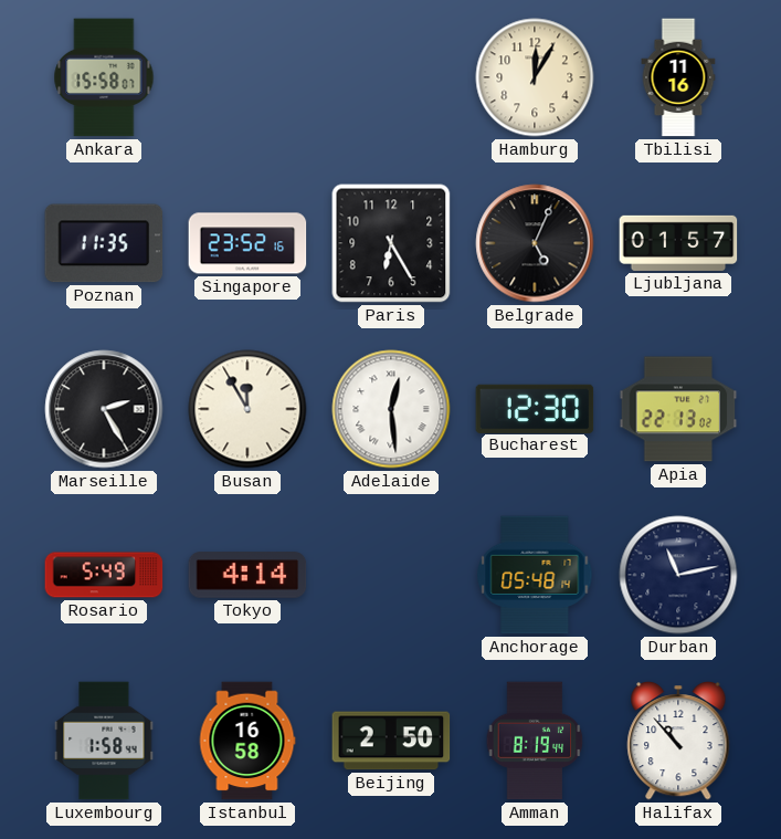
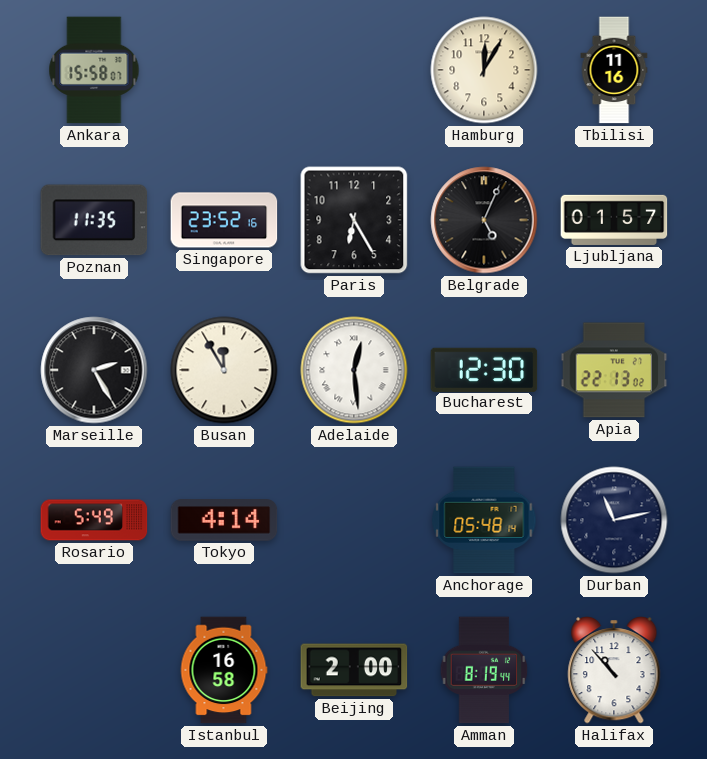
Luxembourg: 1:58 -> none
Beijing: 2:50 -> 2:00
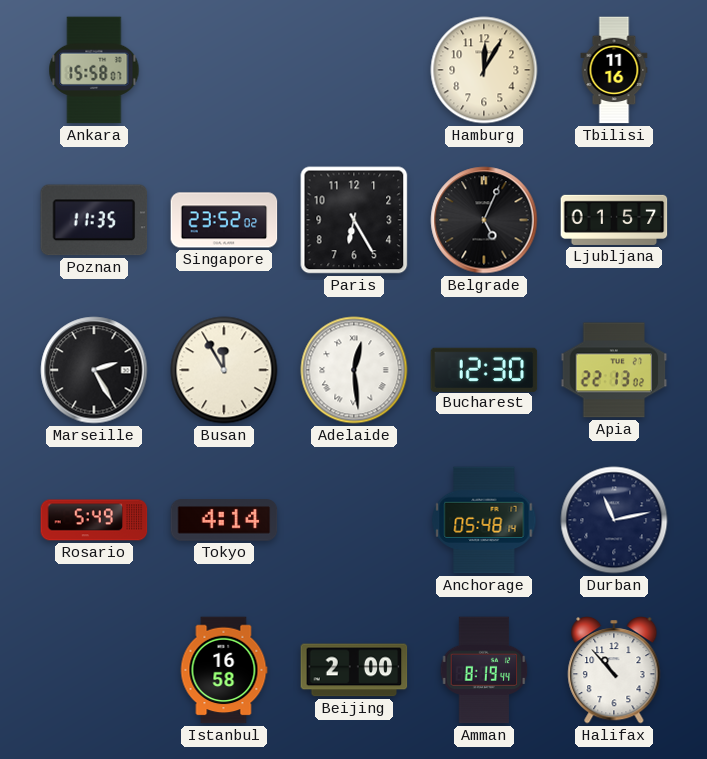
Singapore: 23:52:16 -> 23:52:02
